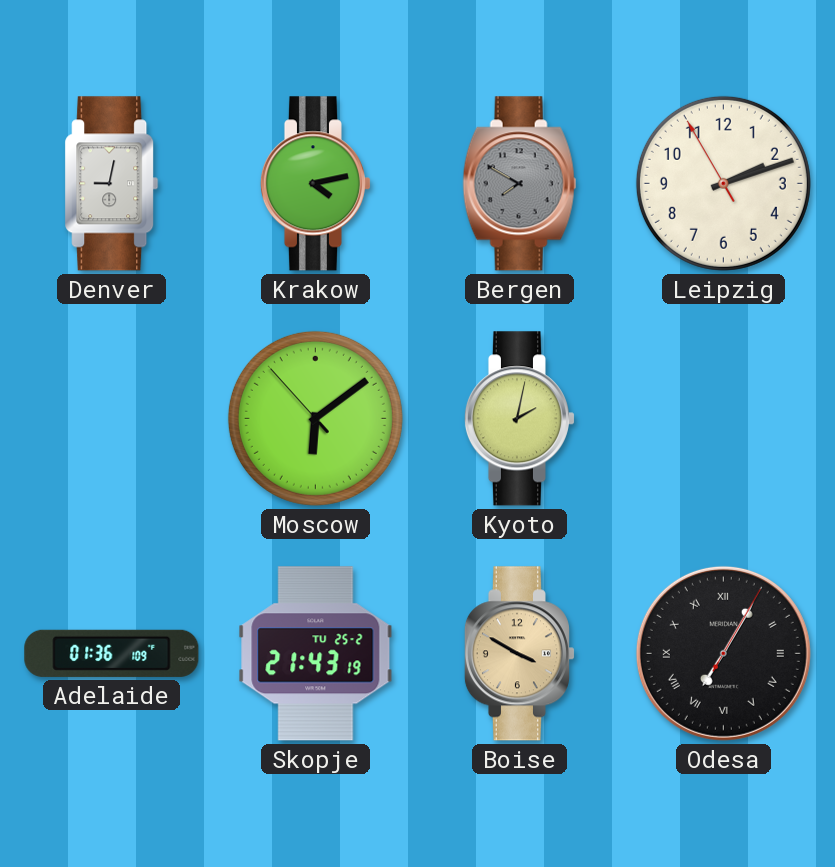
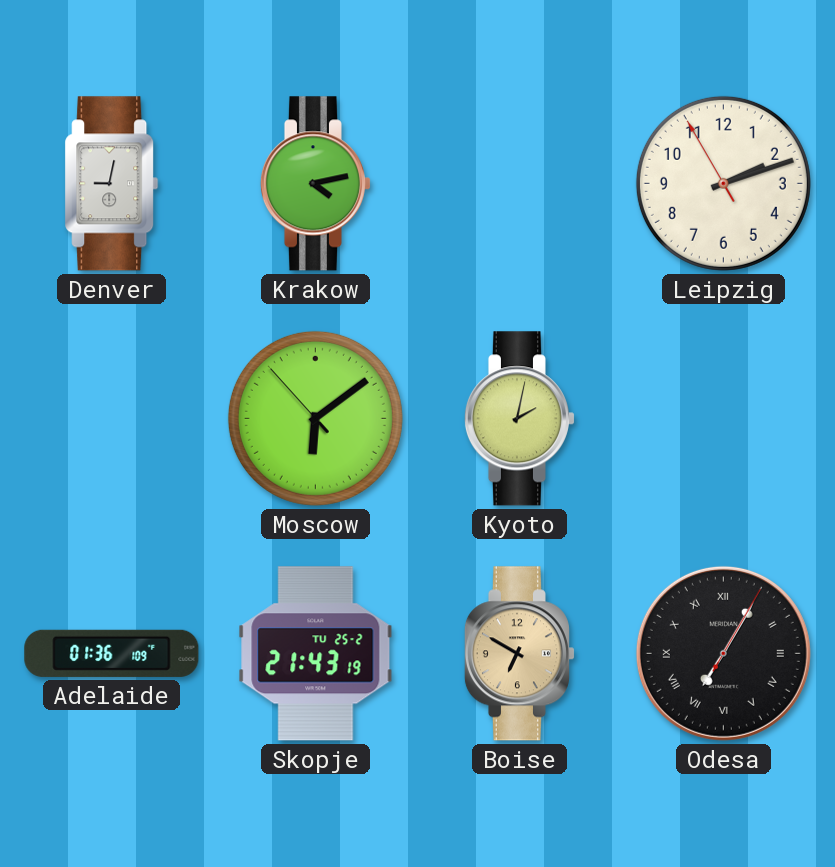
Bergen: 7:50 -> none
Boise: 3:50 -> 6:50
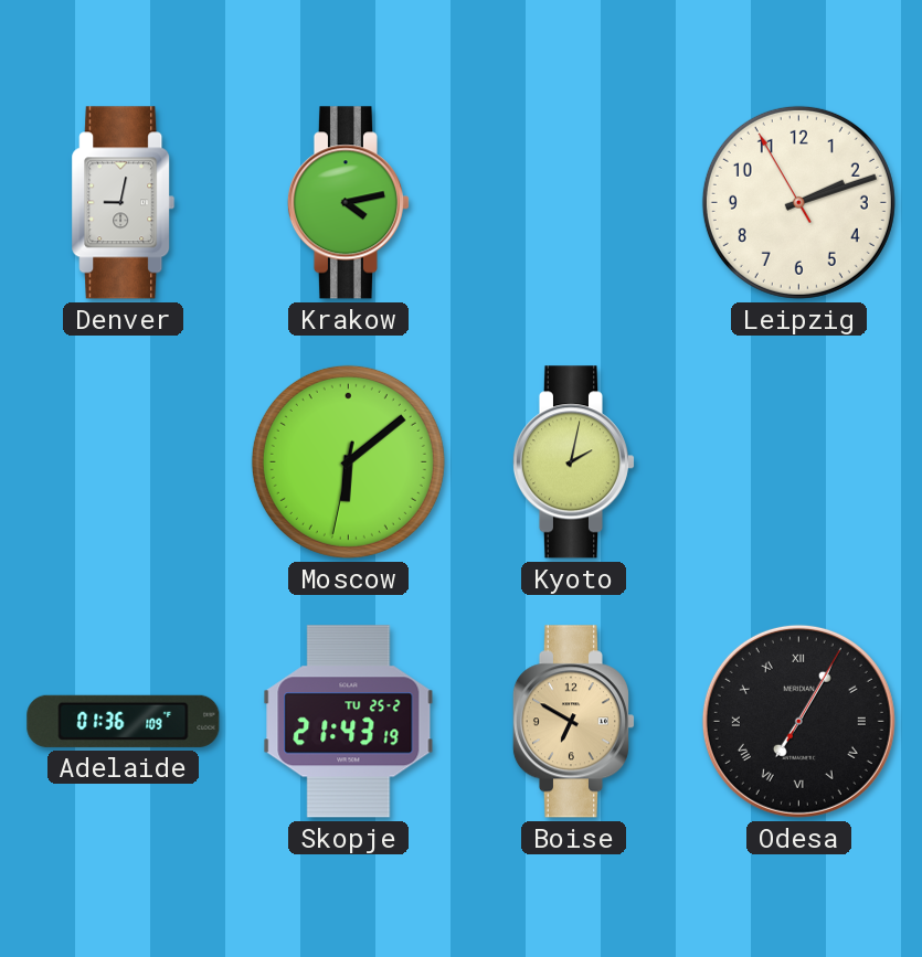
Moscow: 6:08:53 -> 6:08:32
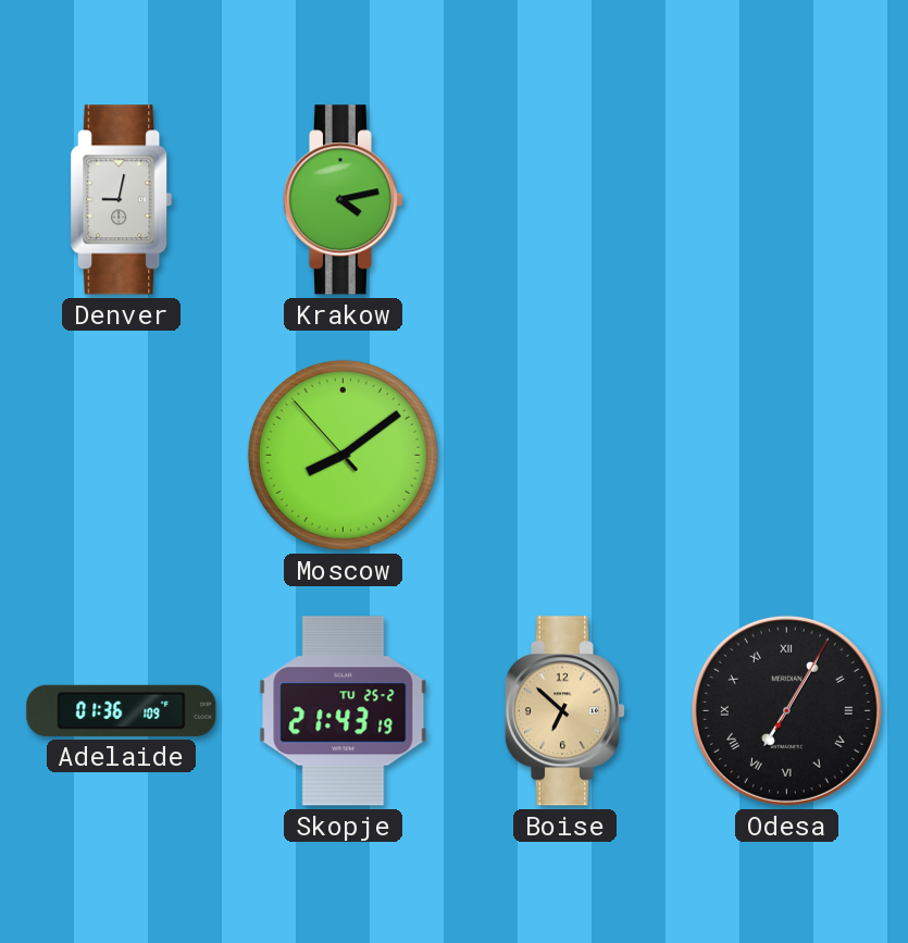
Leipzig: 2:11 -> none
Moscow: 6:08 -> 8:08
Kyoto: 2:02 -> none
Boise: 6:50 -> 6:52
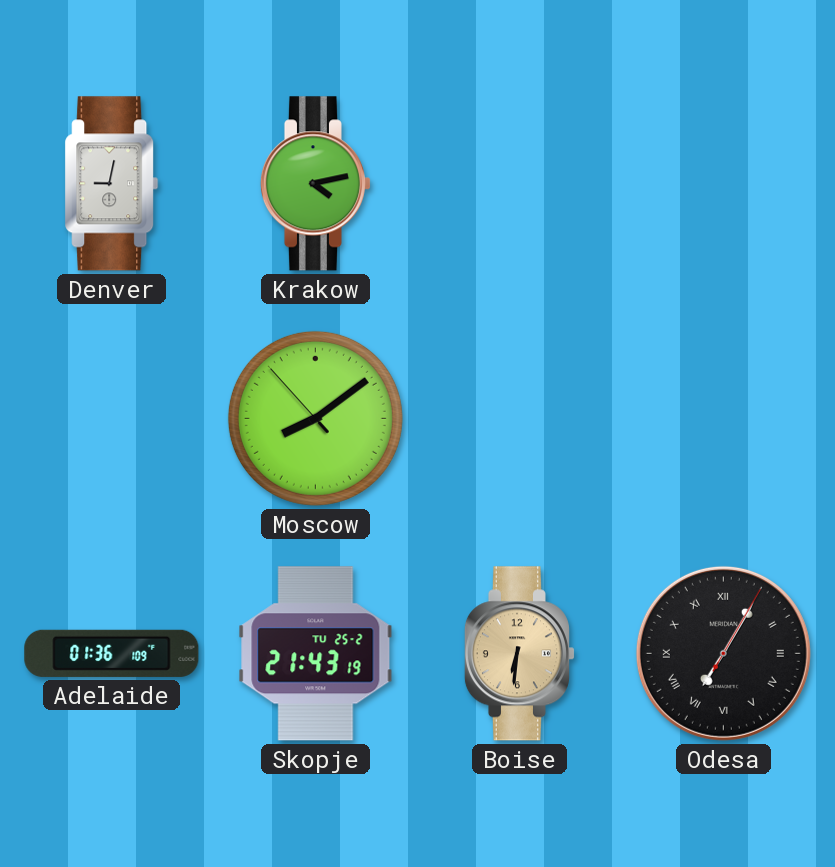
Boise: 6:52 -> 6:31
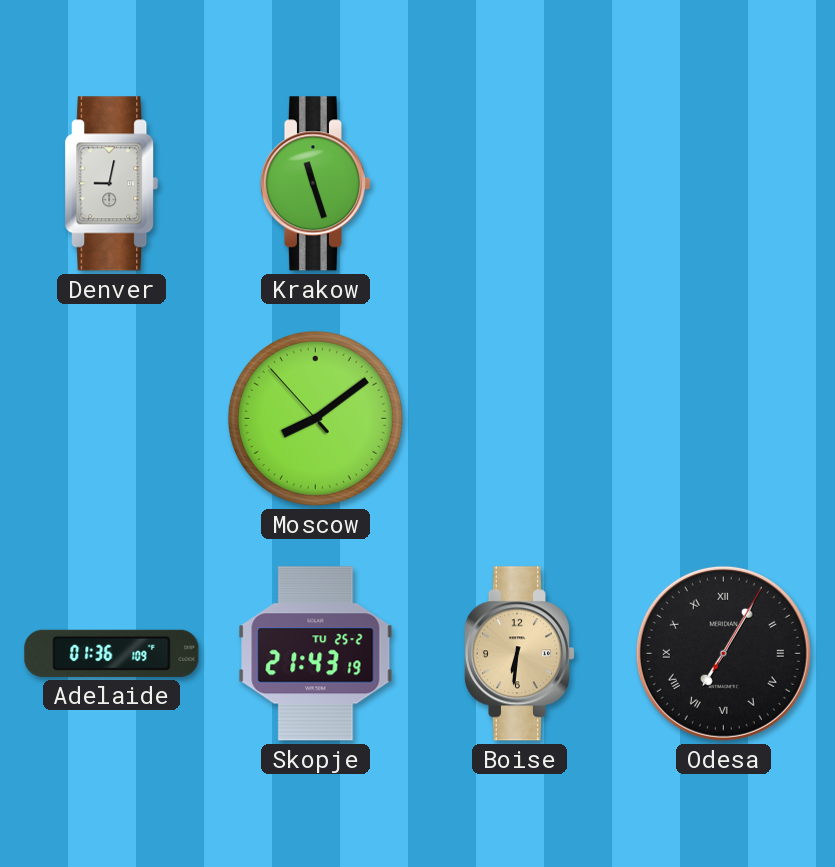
Krakow: 4:13 -> 11:27
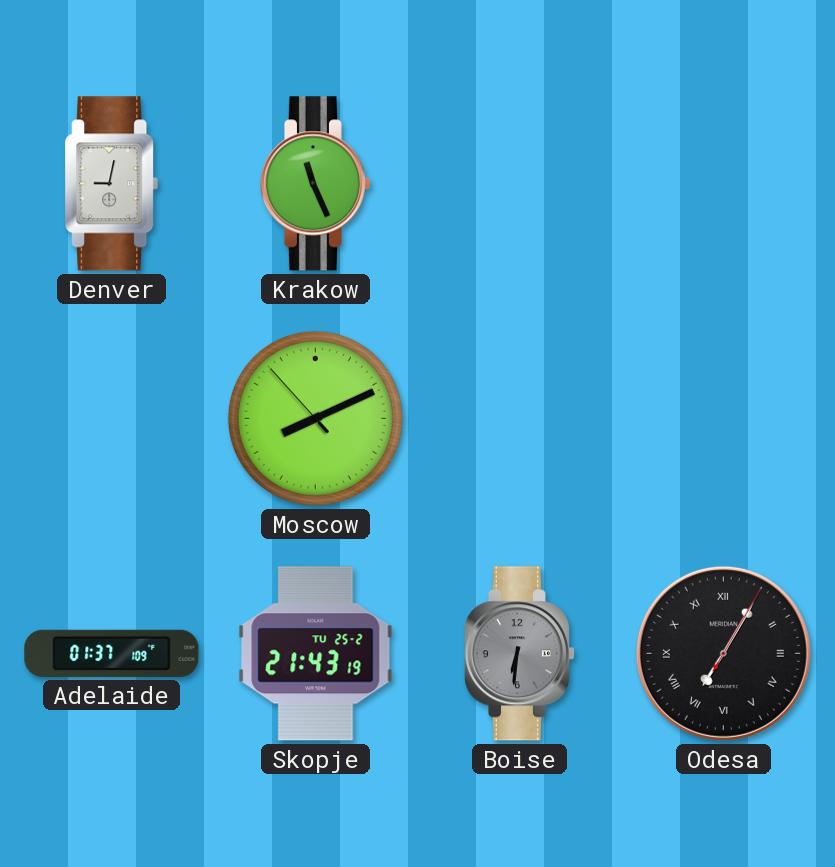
Krakow: 11:27 -> 11:26
Moscow: 8:08 -> 8:10
Adelaide: 01:36 -> 01:37
Boise dial: champagne -> grey
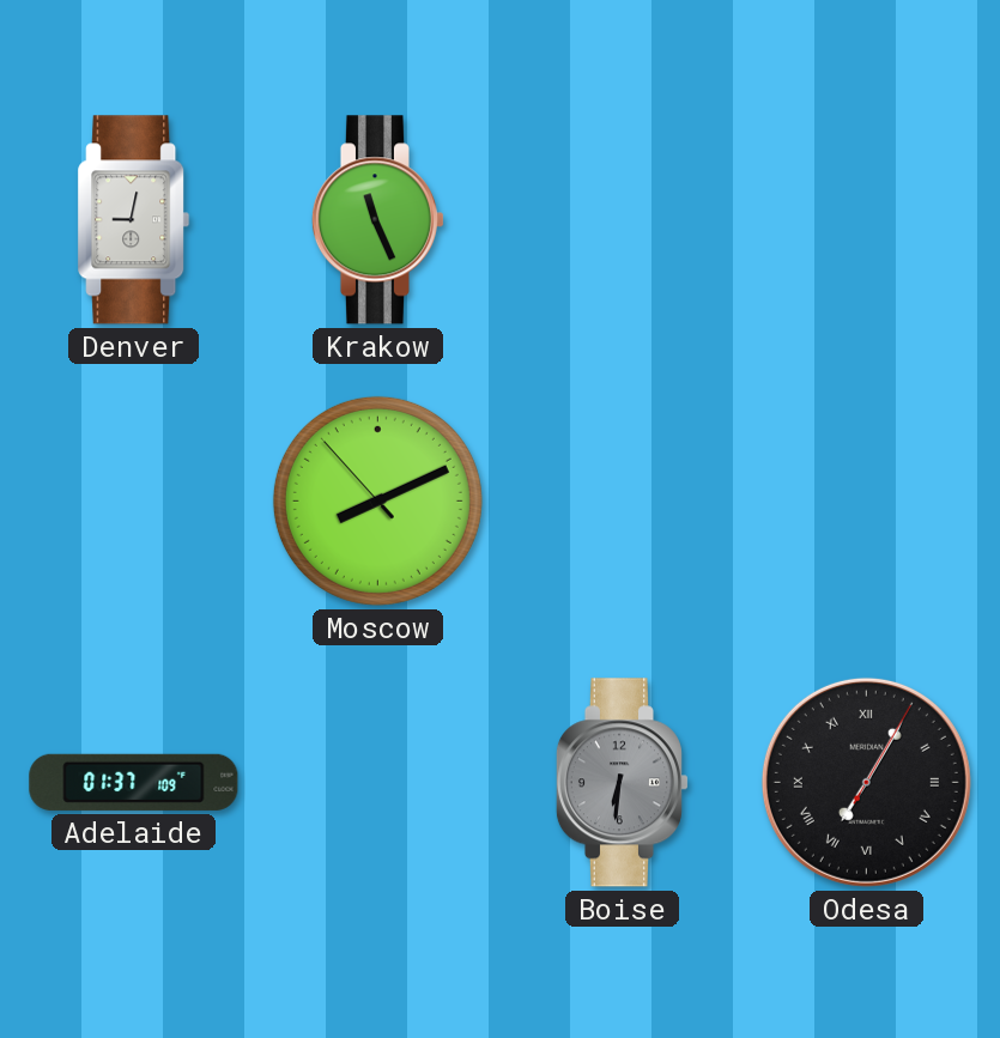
Skopje: 21:43 -> none
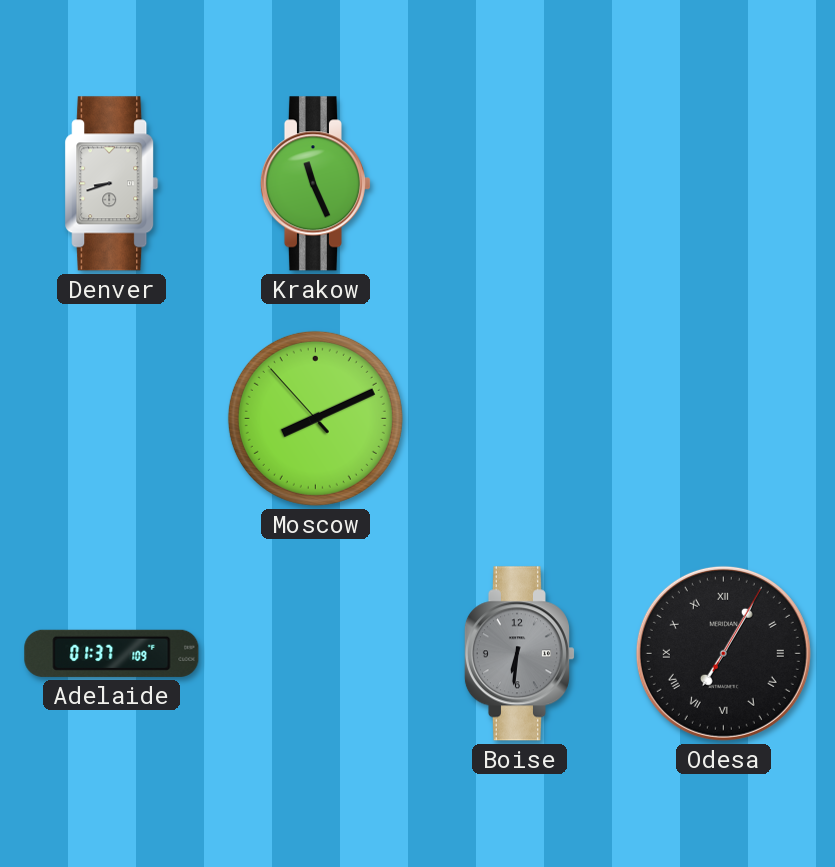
Denver: 9:02 -> 8:42
